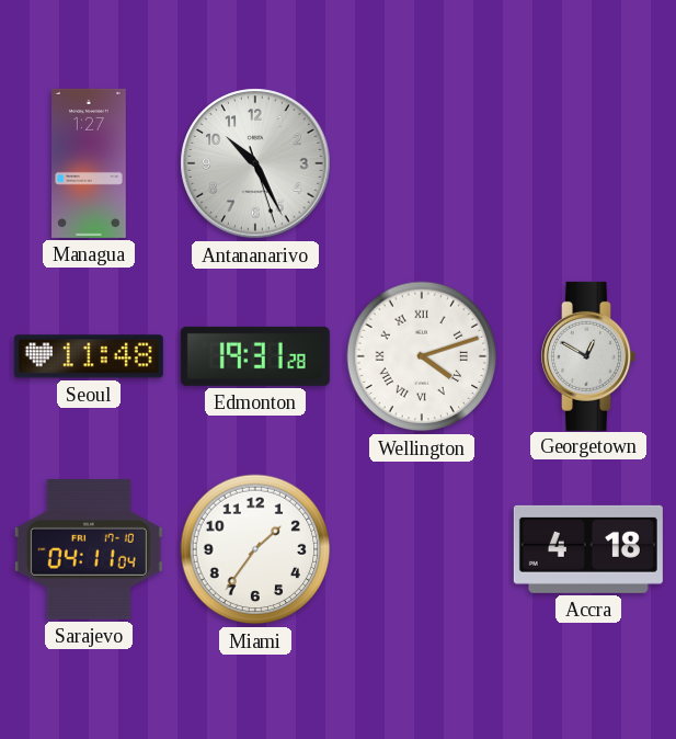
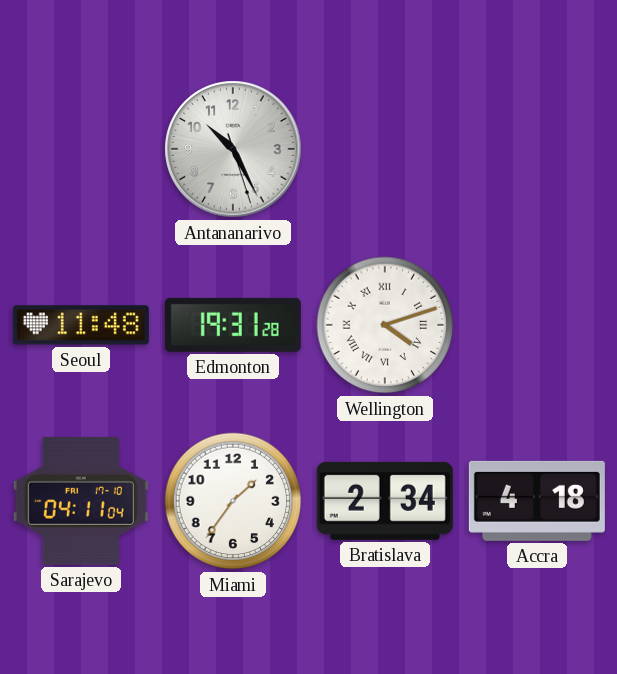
Managua: 1:27 -> none
Georgetown: 12:50 -> none
Bratislava: none -> 2:34
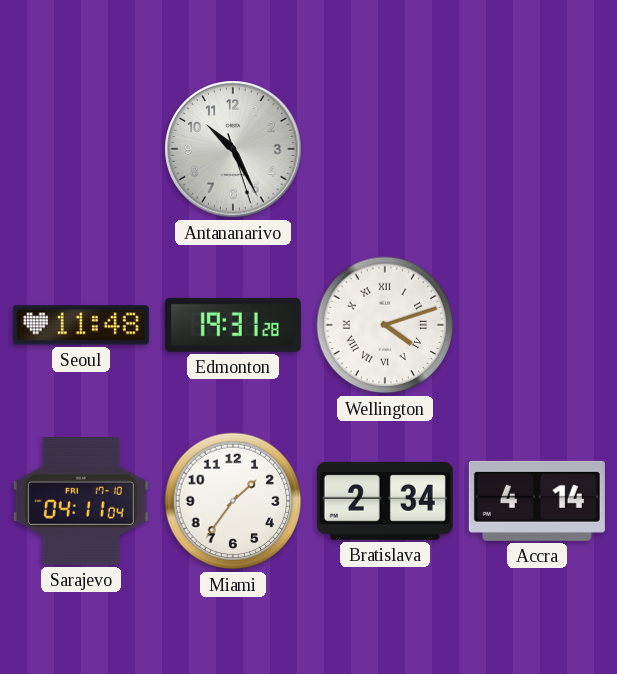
Accra: 4:18 -> 4:14
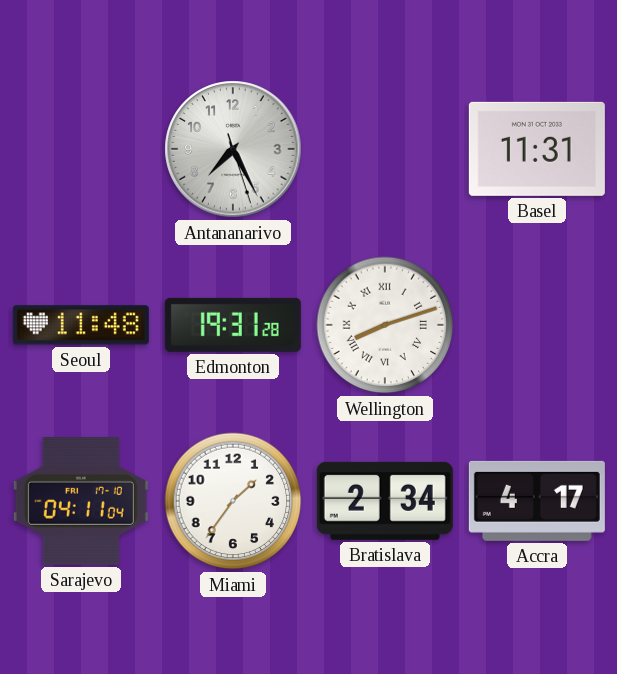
Antananarivo: 10:25 -> 7:25
Basel: none -> 11:31
Wellington: 4:12 -> 8:12
Accra: 4:14 -> 4:17
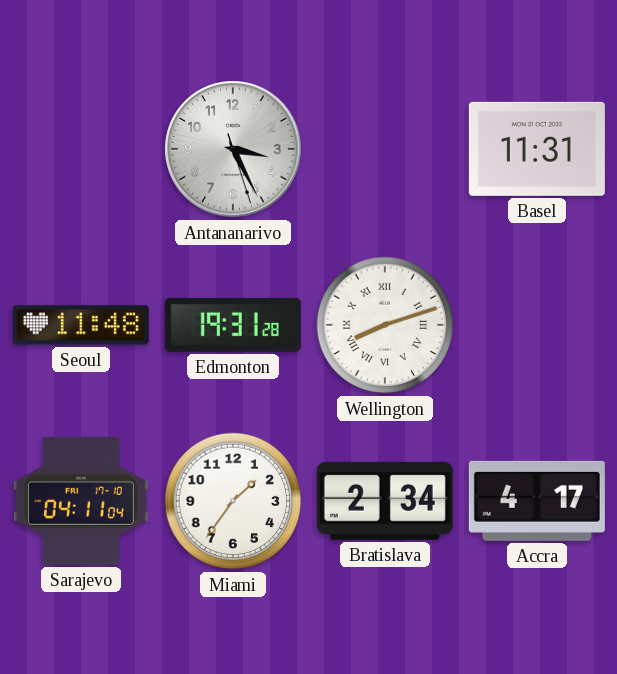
Antananarivo: 7:25 -> 3:25
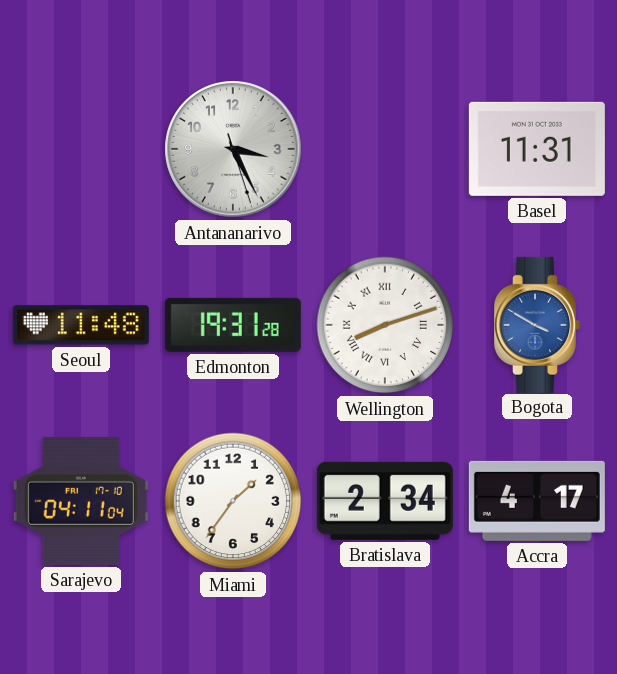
Bogota: none -> 3:50
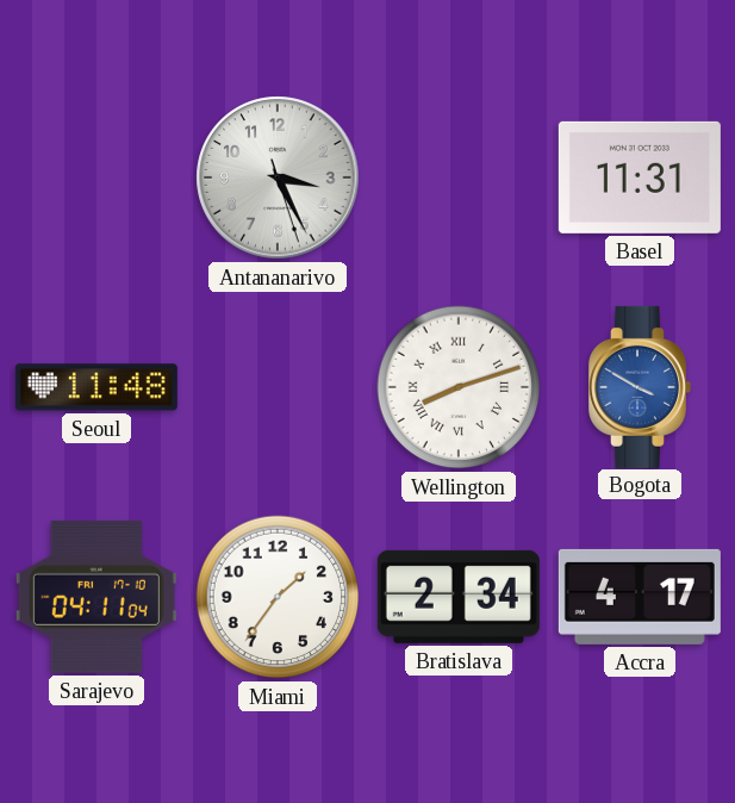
Edmonton: 19:31 -> none
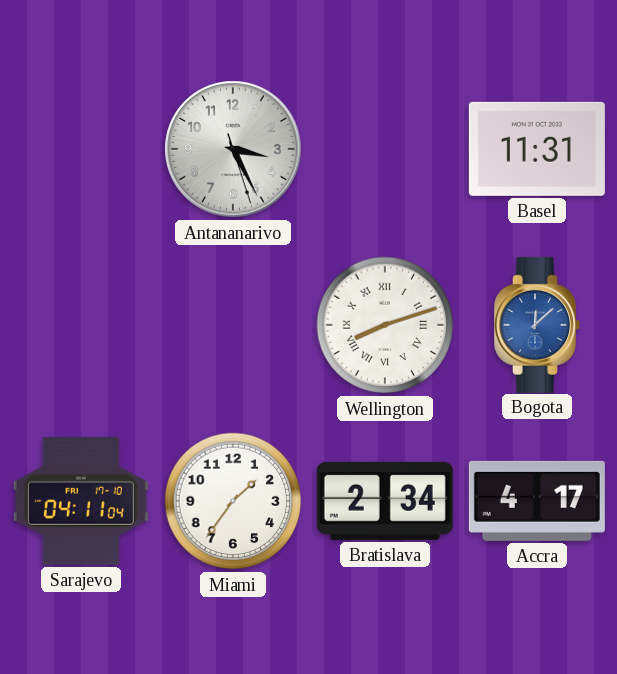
Seoul: 11:48 -> none
Bogota: 3:50 -> 12:08
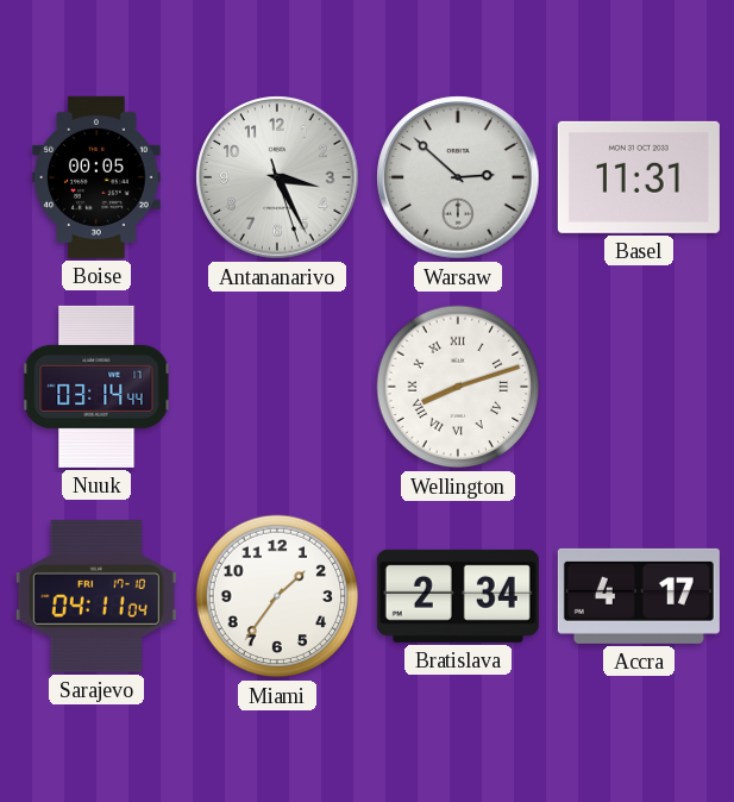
Boise: none -> 00:05
Warsaw: none -> 2:52
Nuuk: none -> 03:14
Bogota: 12:08 -> none
